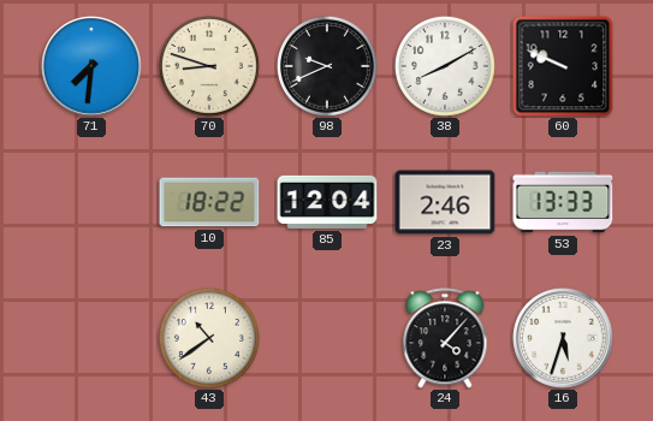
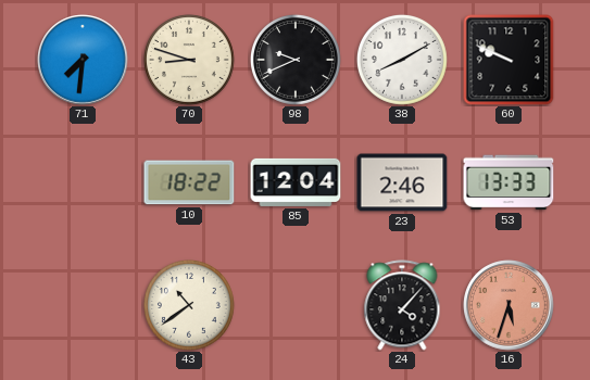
16 dial: white -> salmon
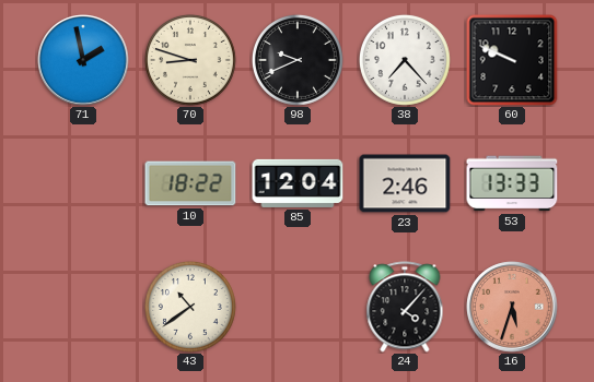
71: 7:31 -> 1:58
38: 8:10 -> 7:23
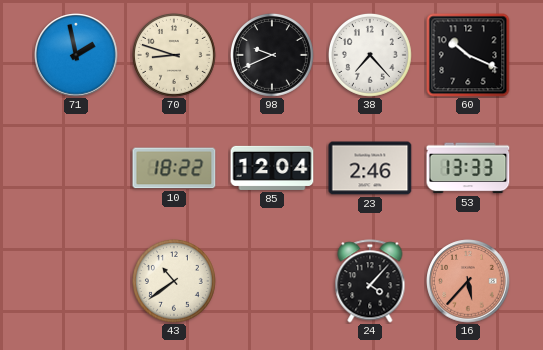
60: 9:49 -> 10:19
16: 5:33 -> 5:37
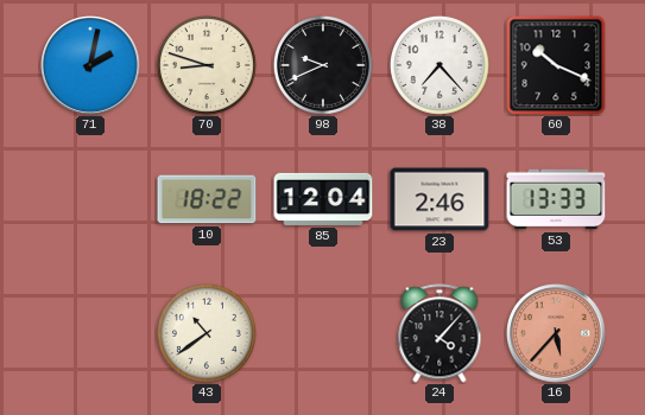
71: 1:58 -> 2:02
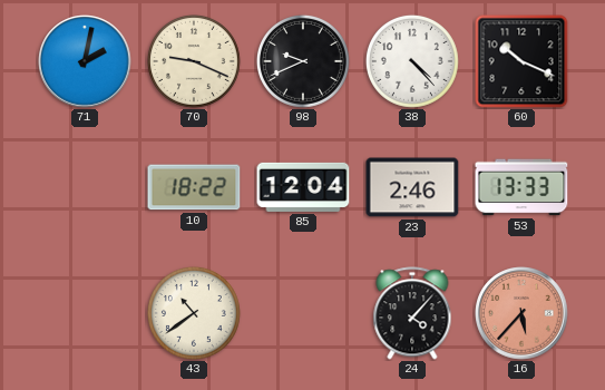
70: 8:48 -> 9:19
38: 7:23 -> 4:23
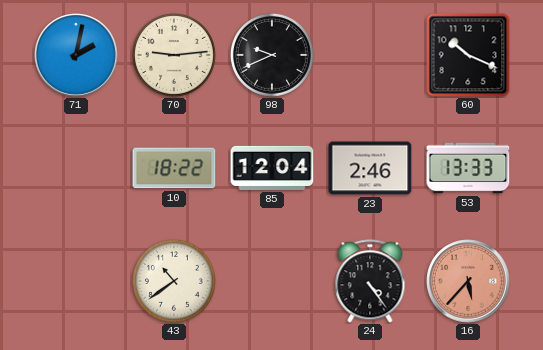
70: 9:19 -> 9:14
38: 4:23 -> none
24: 4:07 -> 4:24
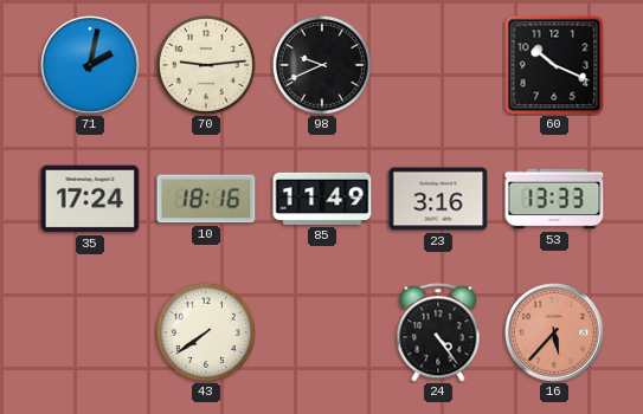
35: none -> 17:24
10: 18:22 -> 18:16
85: 12:04 -> 11:49
23: 2:46 -> 3:16
43: 10:39 -> 7:39
